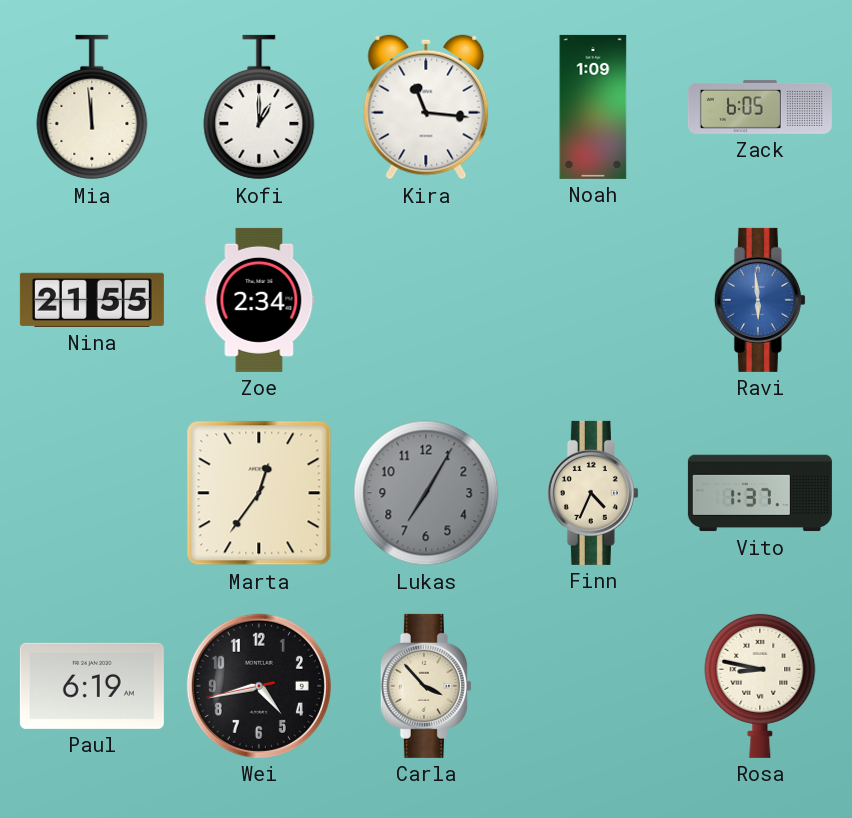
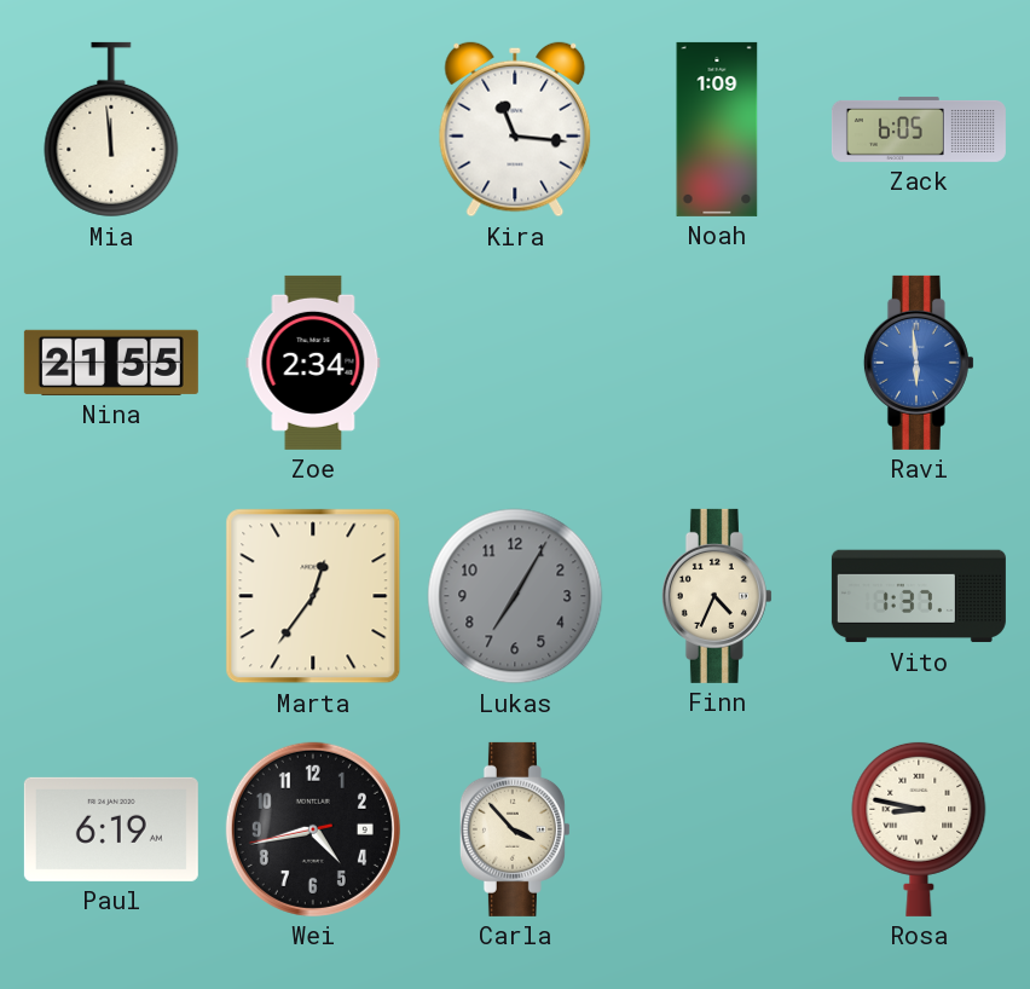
Kofi: 1:00 -> none
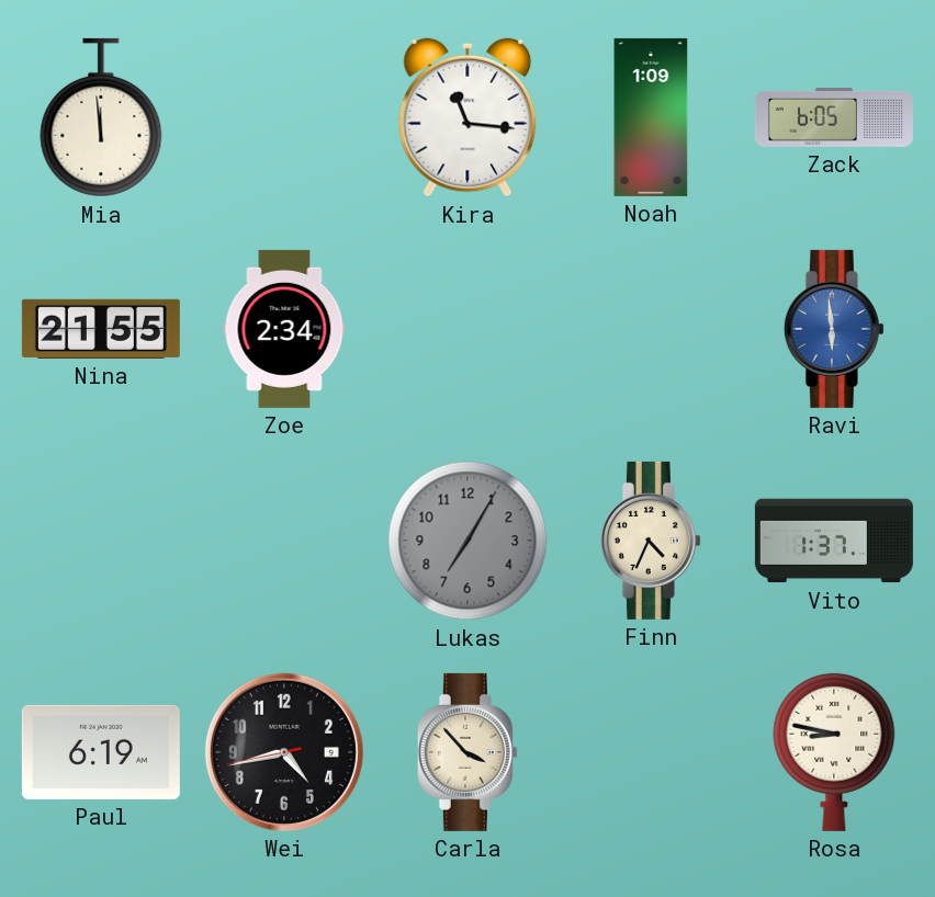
Marta: 12:36 -> none
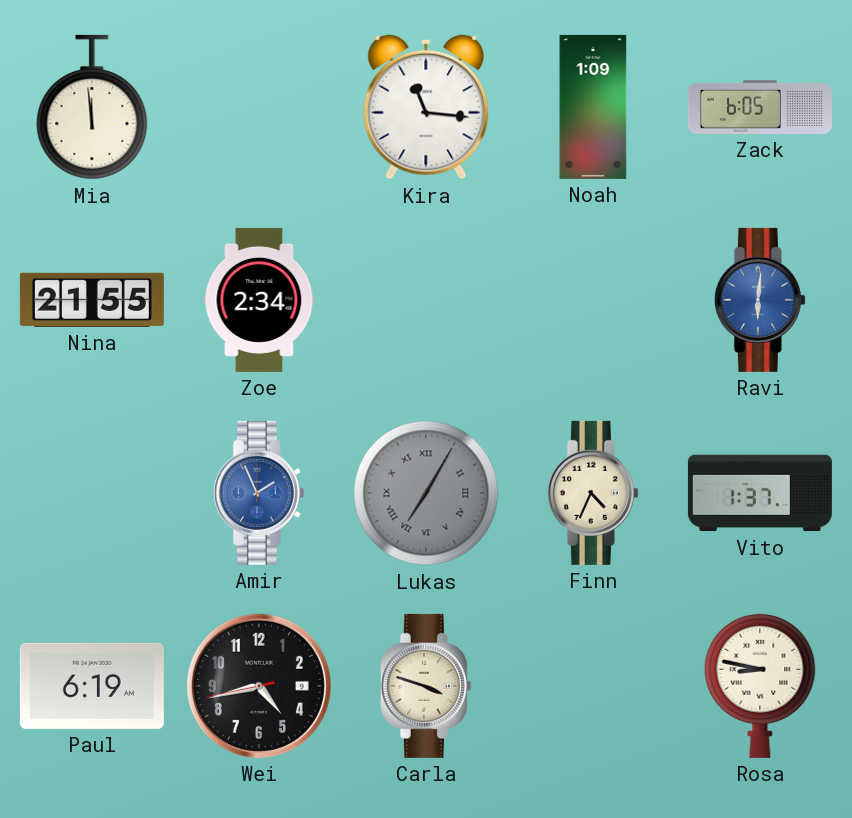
Ravi: 5:59 -> 6:01
Amir: none -> 1:56
Lukas numerals: Arabic -> Roman
Carla: 3:53 -> 3:48
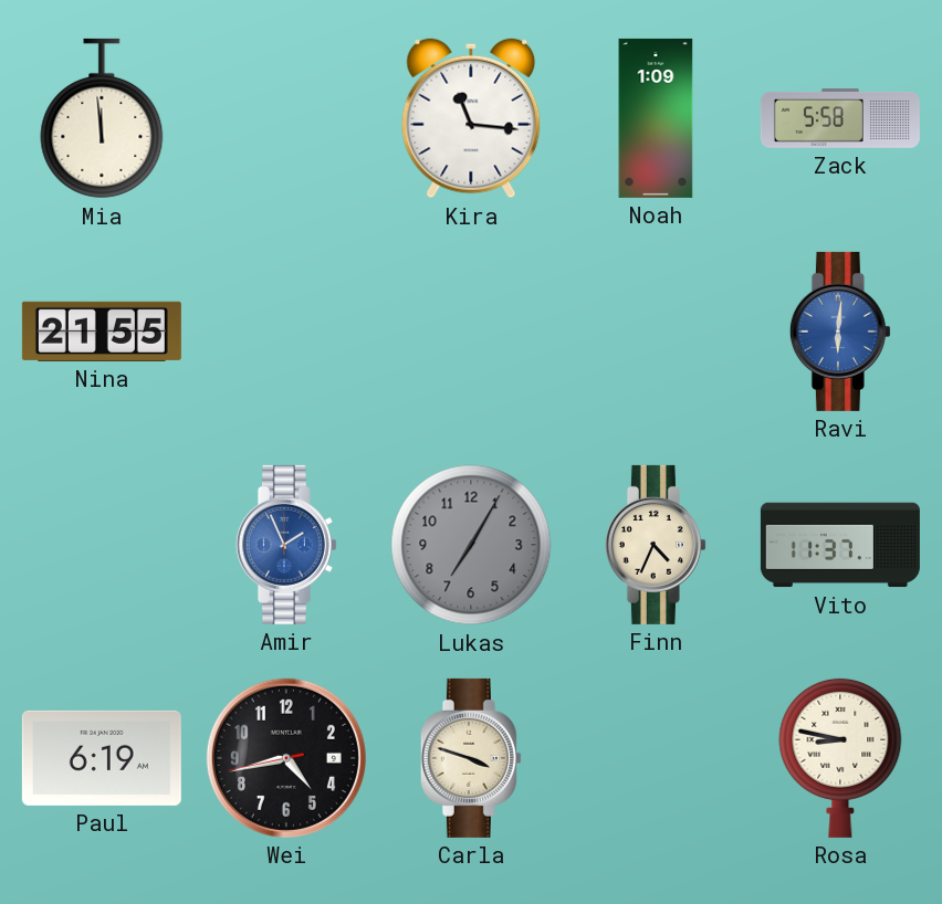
Zack: 6:05 -> 5:58
Zoe: 2:34 -> none
Lukas numerals: Roman -> Arabic
Vito: 1:37 -> 11:37
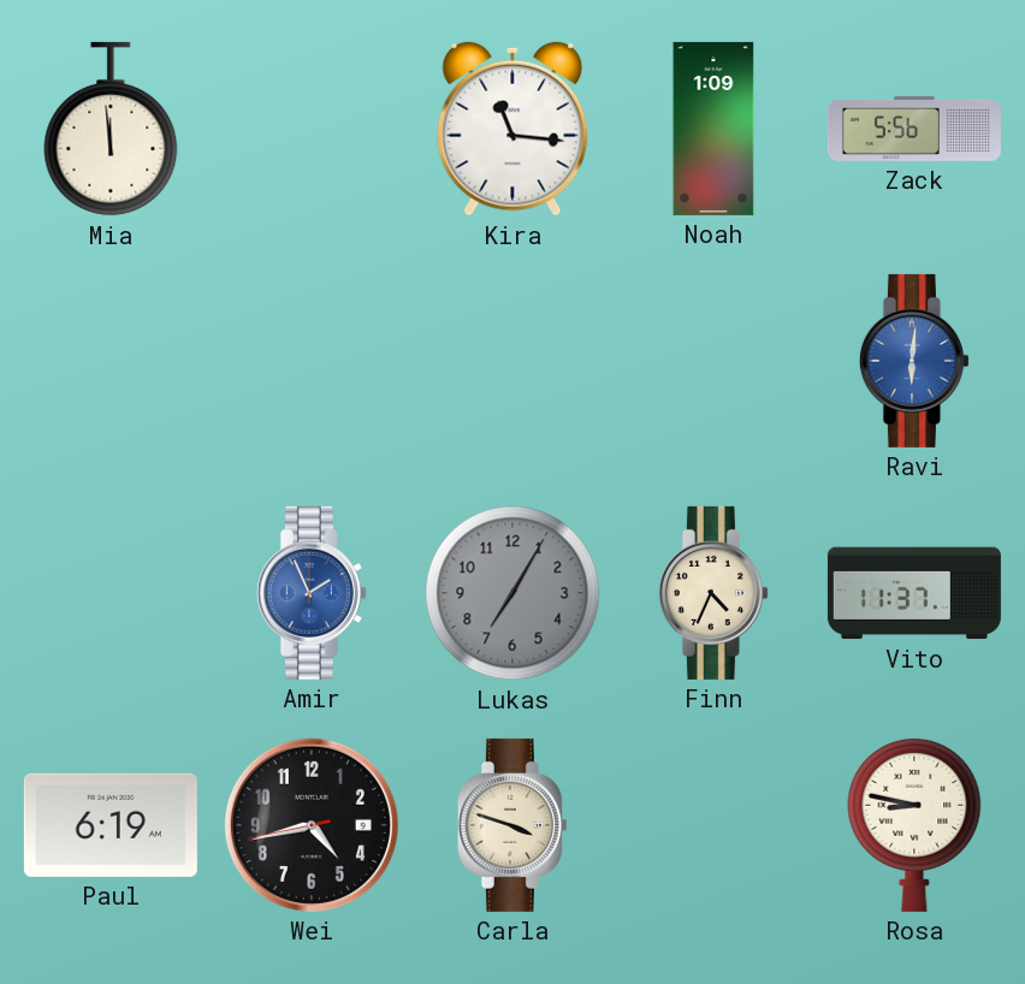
Zack: 5:58 -> 5:56
Nina: 21:55 -> none
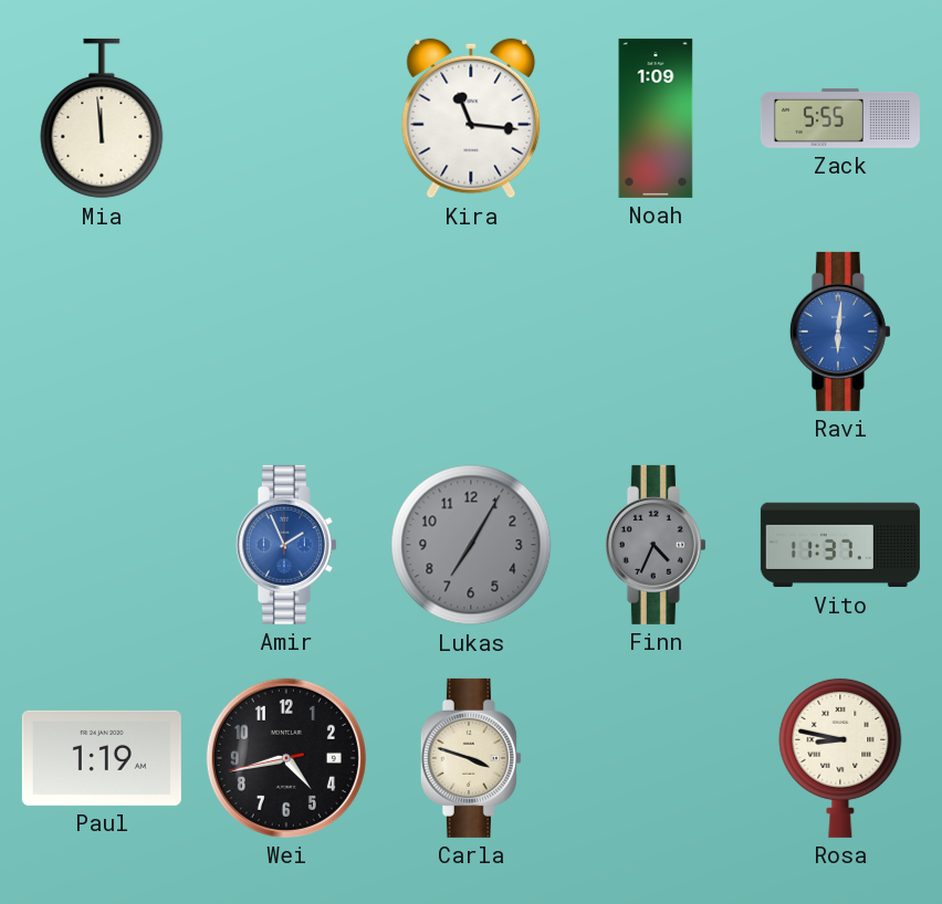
Zack: 5:56 -> 5:55
Finn dial: cream -> grey
Paul: 6:19 -> 1:19
